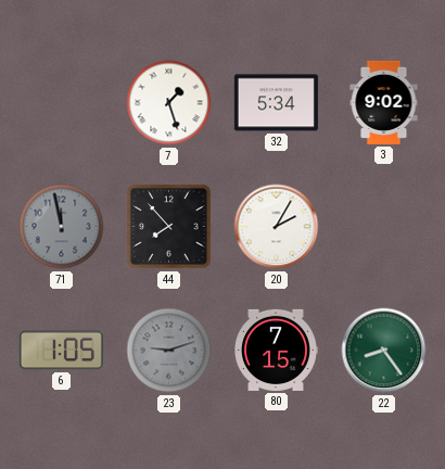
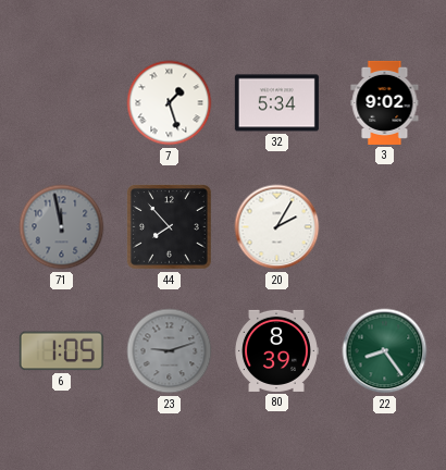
80: 7:15 -> 8:39
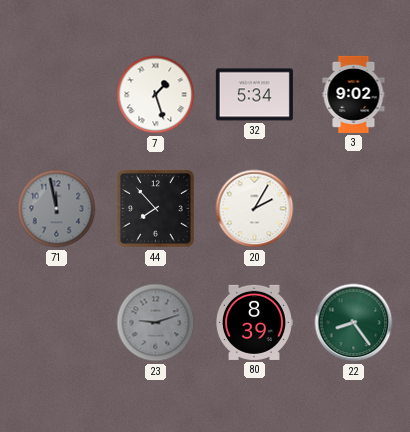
6: 1:05 -> none
